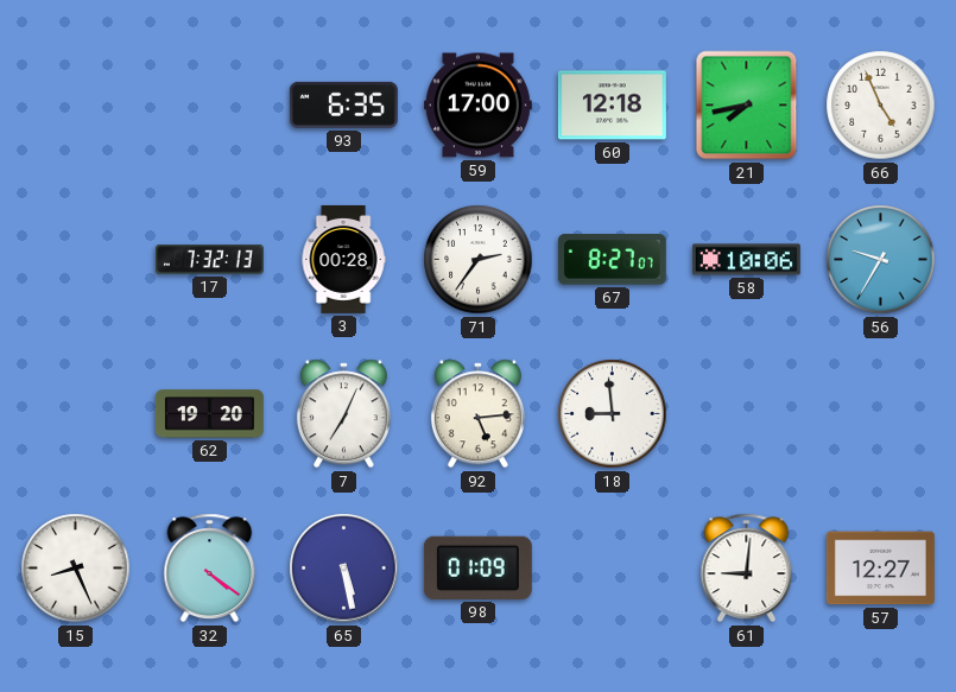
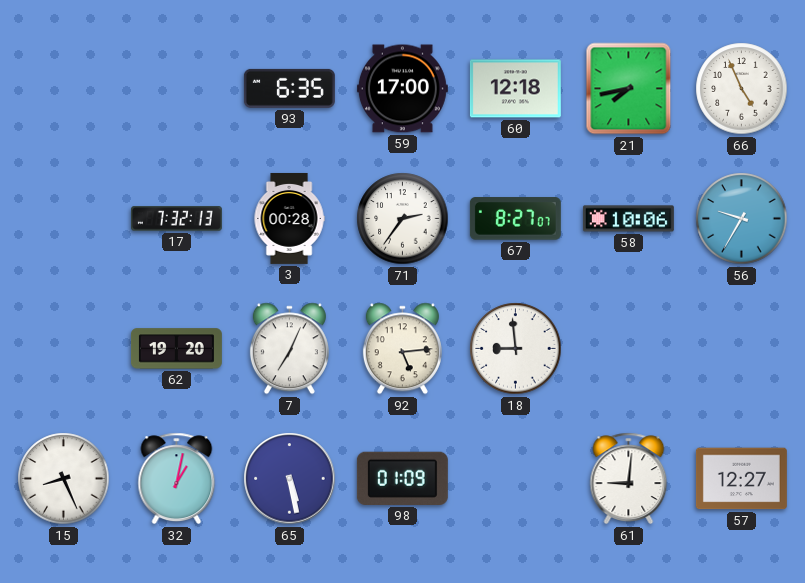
32: 4:21 -> 1:02
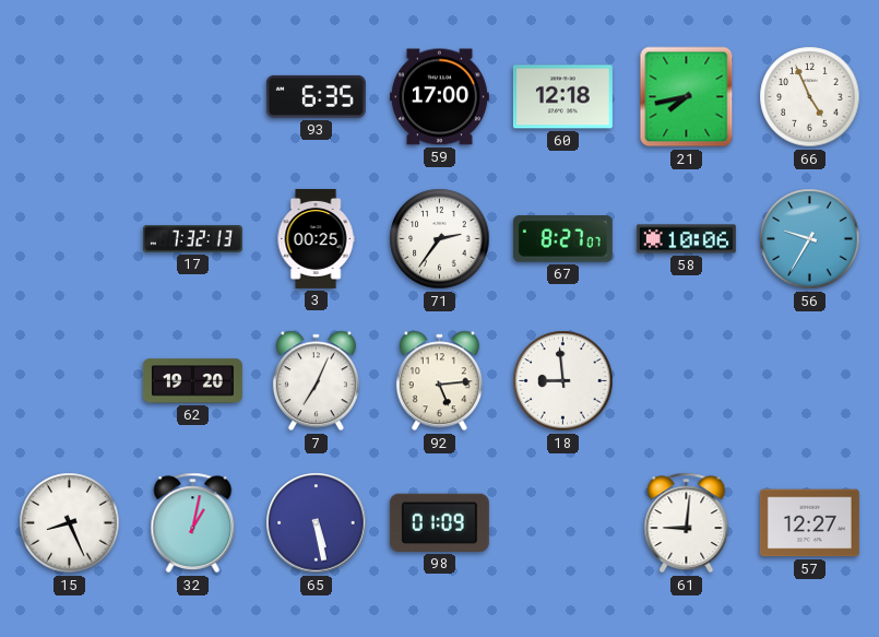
3: 00:28 -> 00:25
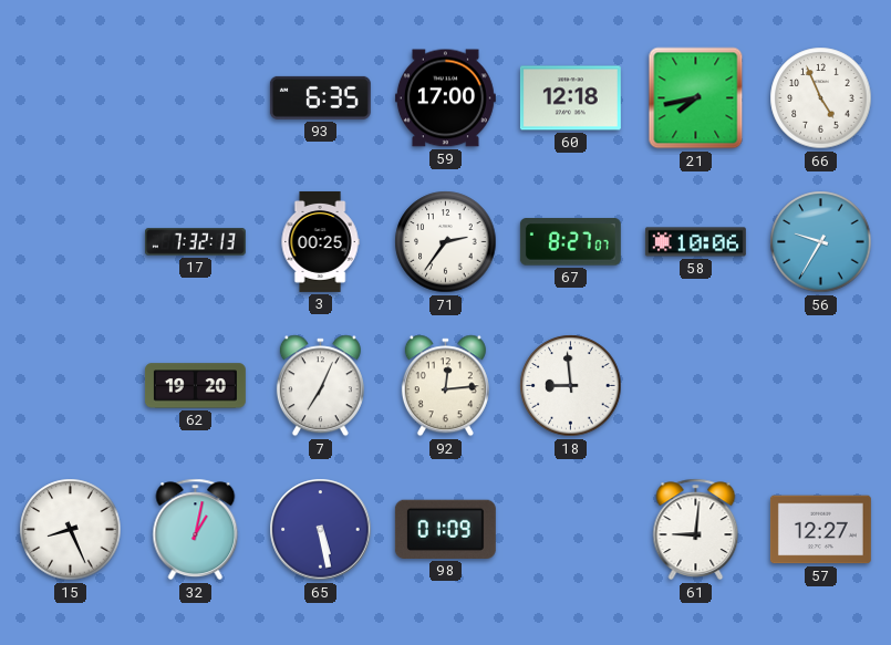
92: 5:14 -> 12:14
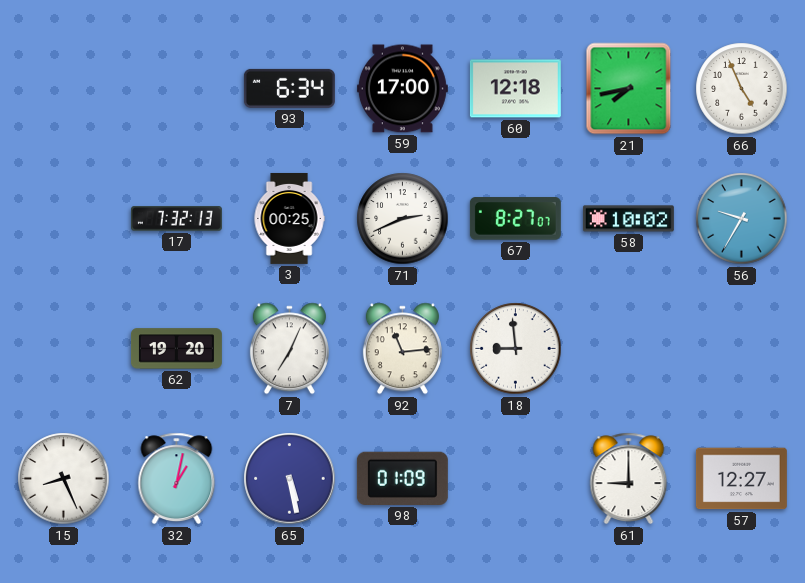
93: 6:35 -> 6:34
71: 2:36 -> 2:41
58: 10:06 -> 10:02
92: 12:14 -> 11:14
61: 9:01 -> 9:00
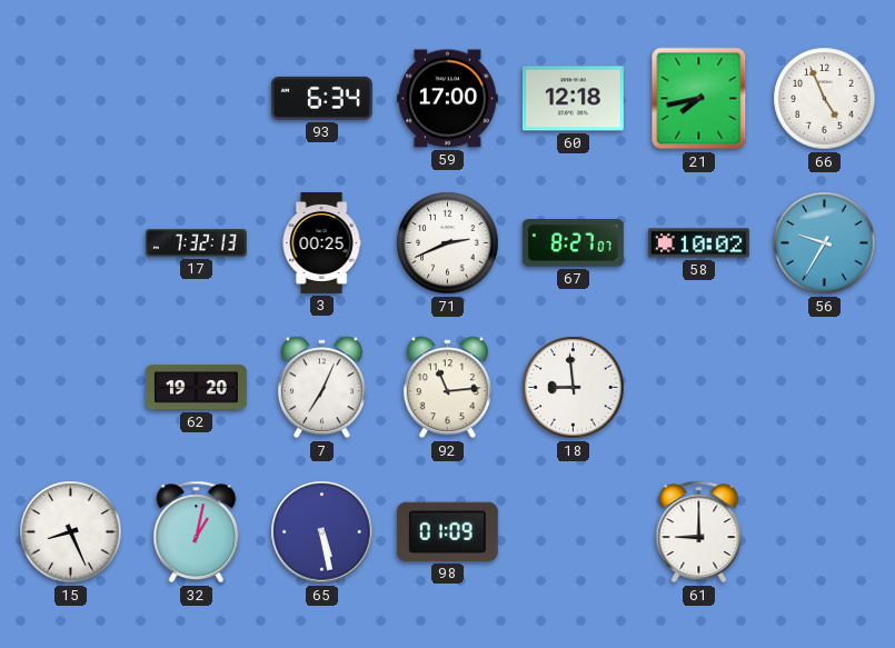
57: 12:27 -> none
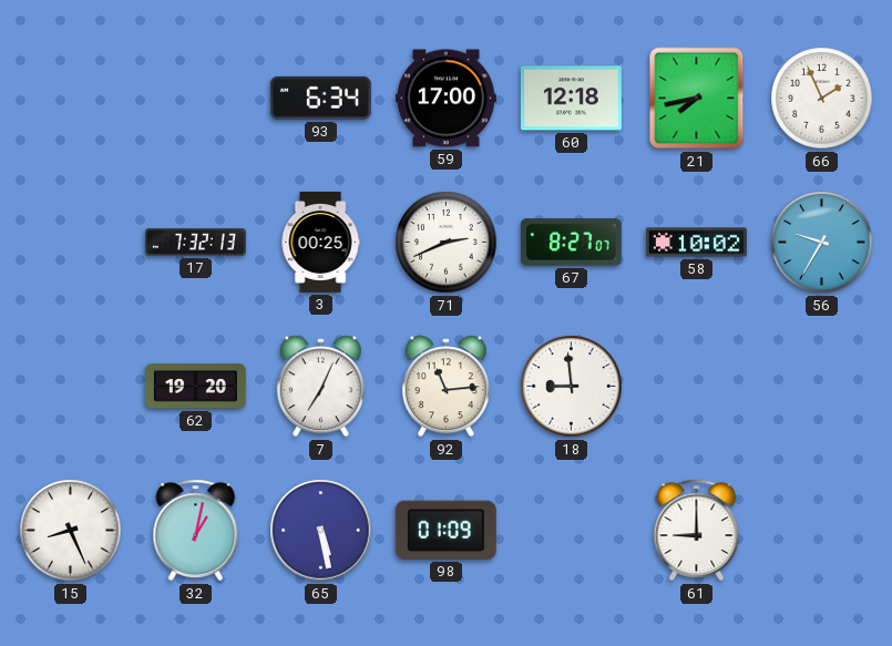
66: 4:56 -> 1:56
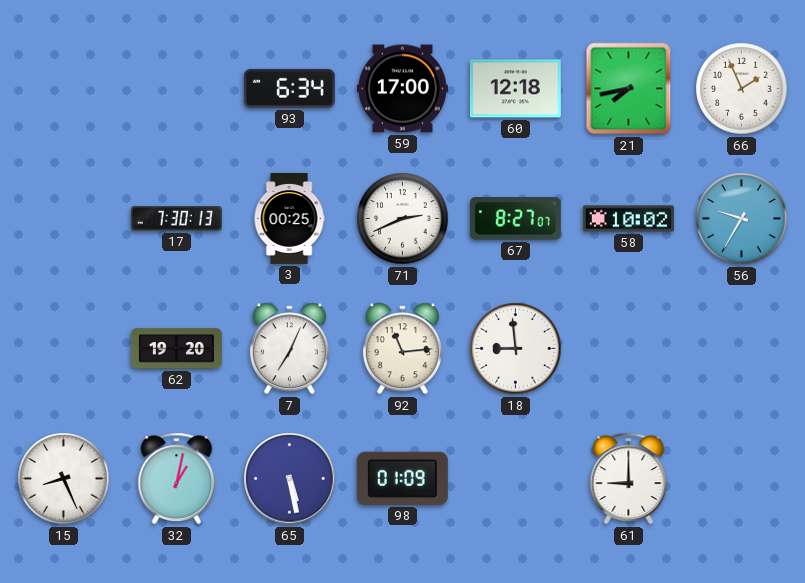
17: 7:32 -> 7:30
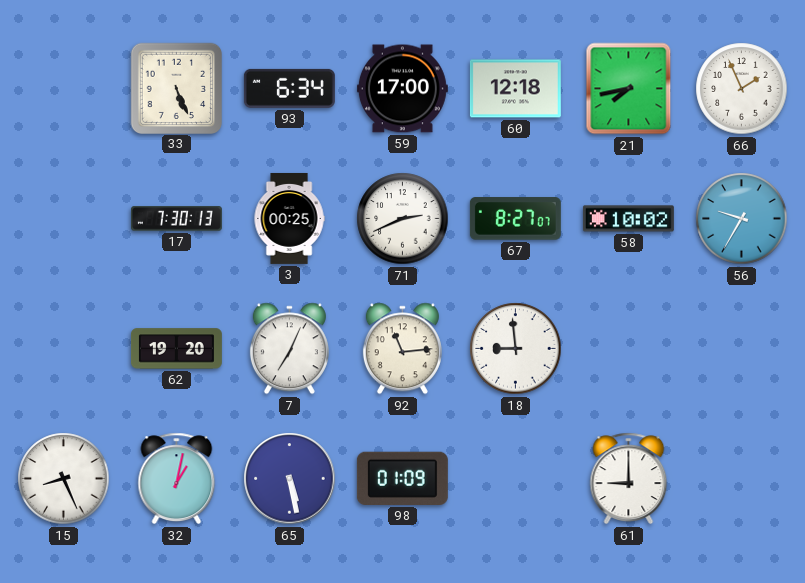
33: none -> 5:26
